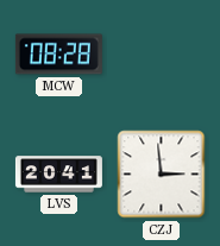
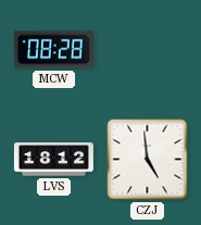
LVS: 20:41 -> 18:12
CZJ: 2:59 -> 4:59
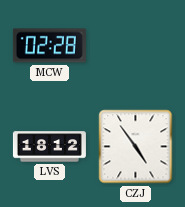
MCW: 08:28 -> 02:28
CZJ: 4:59 -> 4:54
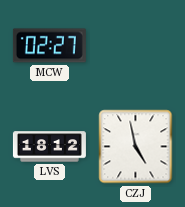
MCW: 02:28 -> 02:27
CZJ: 4:54 -> 4:58
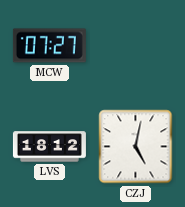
MCW: 02:27 -> 07:27
CZJ: 4:58 -> 5:02
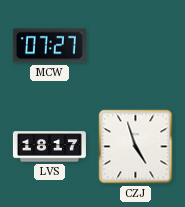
LVS: 18:12 -> 18:17
CZJ: 5:02 -> 4:57
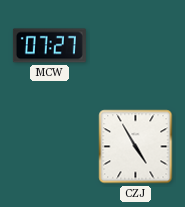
LVS: 18:17 -> none
CZJ: 4:57 -> 4:55
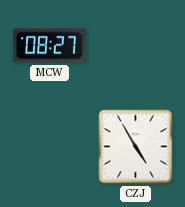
MCW: 07:27 -> 08:27
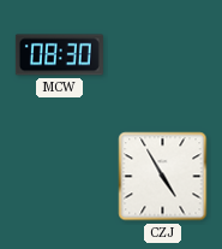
MCW: 08:27 -> 08:30
